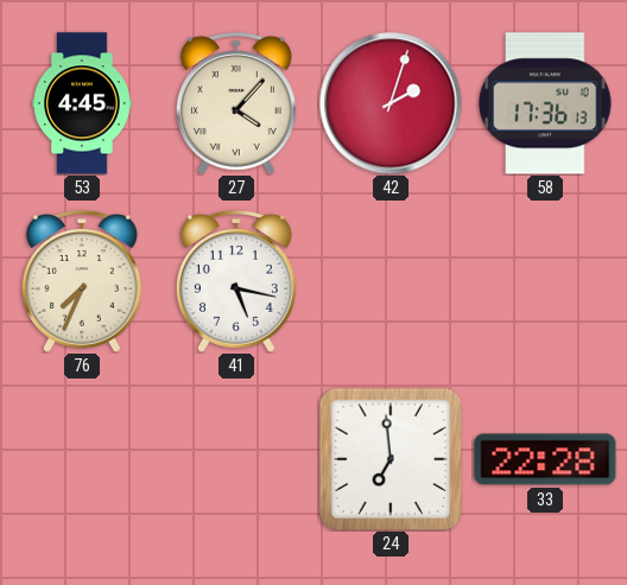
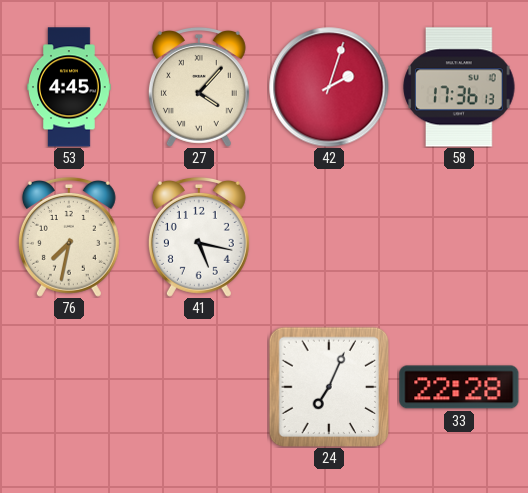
76: 7:34 -> 7:32
24: 6:59 -> 7:04
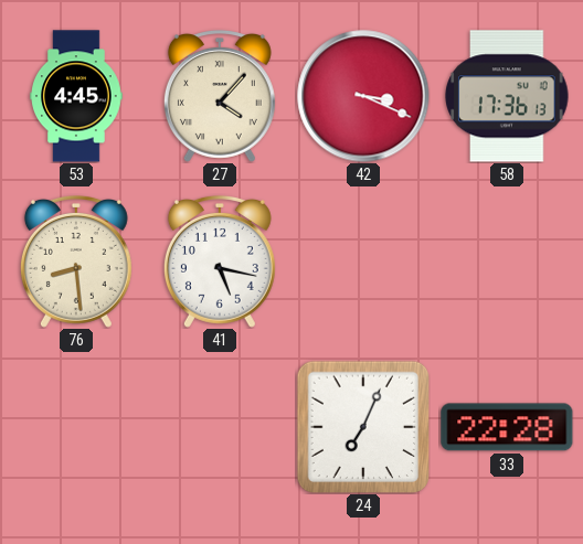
42: 2:03 -> 3:19
76: 7:32 -> 8:29
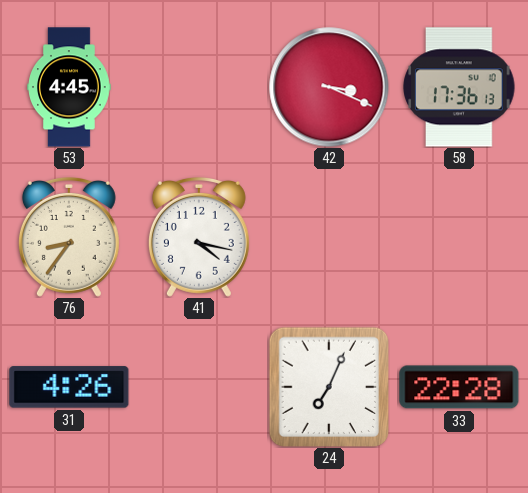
27: 4:07 -> none
76: 8:29 -> 8:36
41: 5:17 -> 4:17
31: none -> 4:26
